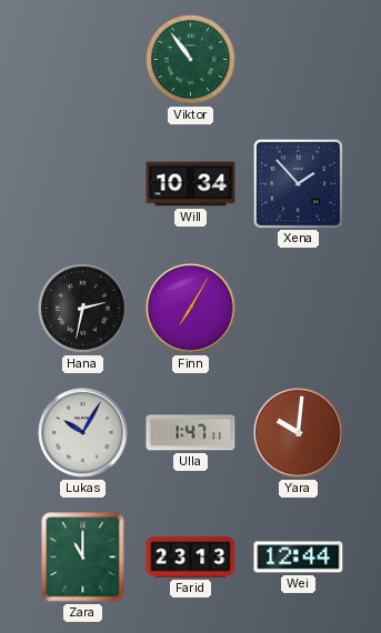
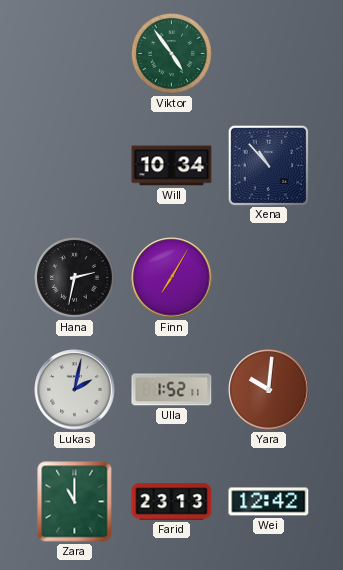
Viktor: 10:54 -> 4:54
Xena: 1:53 -> 10:53
Lukas: 10:05 -> 2:02
Ulla: 1:47 -> 1:52
Wei: 12:44 -> 12:42
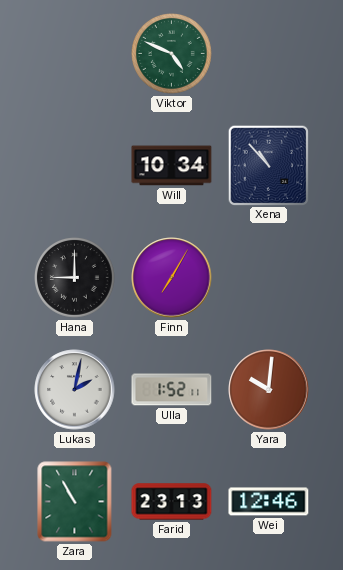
Viktor: 4:54 -> 4:49
Hana: 2:32 -> 9:00
Zara: 11:00 -> 10:55
Wei: 12:42 -> 12:46
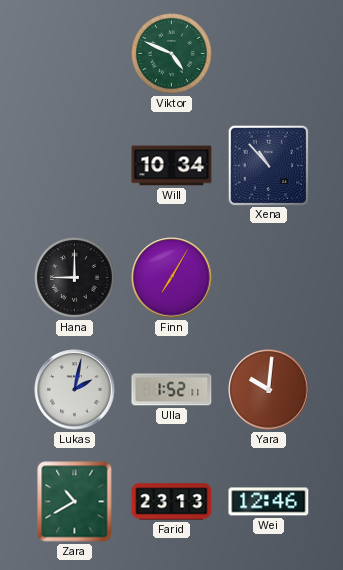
Zara: 10:55 -> 10:40
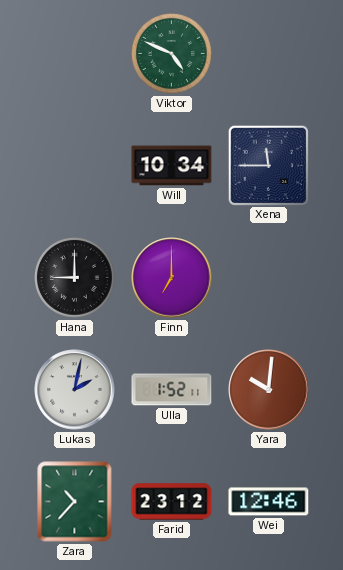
Xena: 10:53 -> 11:45
Finn: 7:05 -> 7:00
Zara: 10:40 -> 10:37
Farid: 23:13 -> 23:12
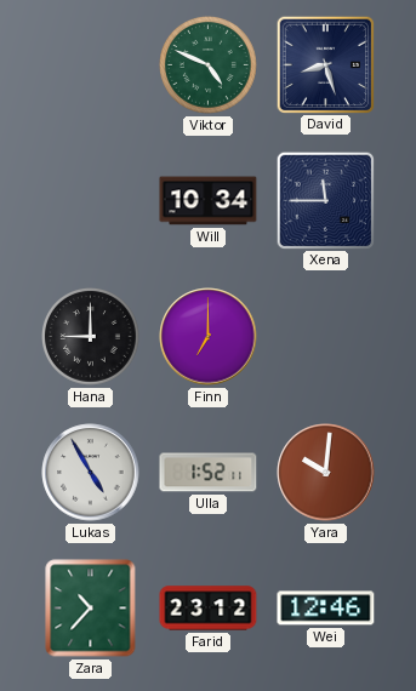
David: none -> 8:27
Lukas: 2:02 -> 4:55
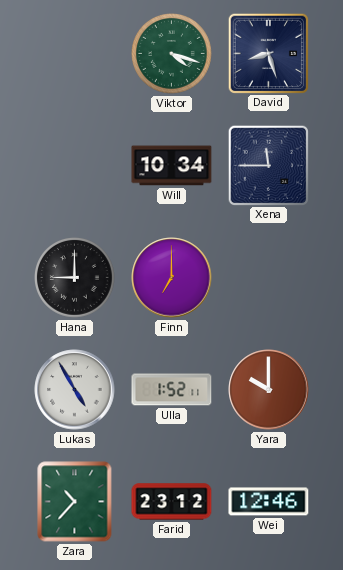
Viktor: 4:49 -> 4:18
Yara: 10:01 -> 10:00
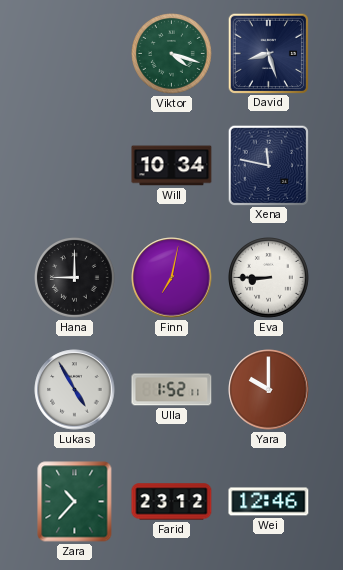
Xena: 11:45 -> 11:47
Finn: 7:00 -> 7:02
Eva: none -> 8:45
